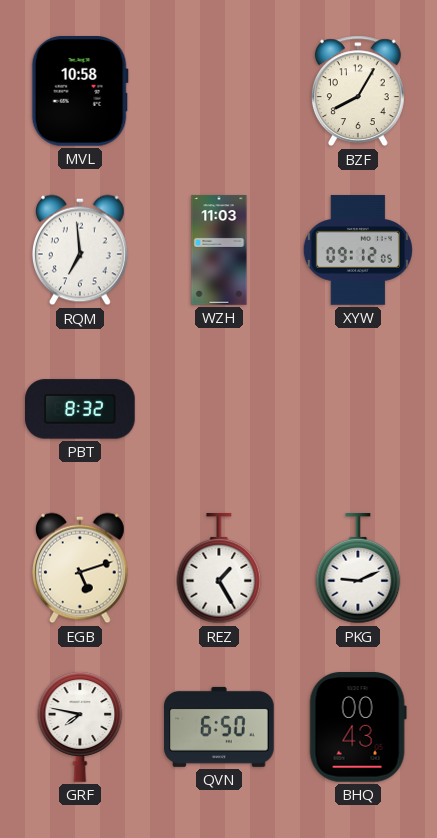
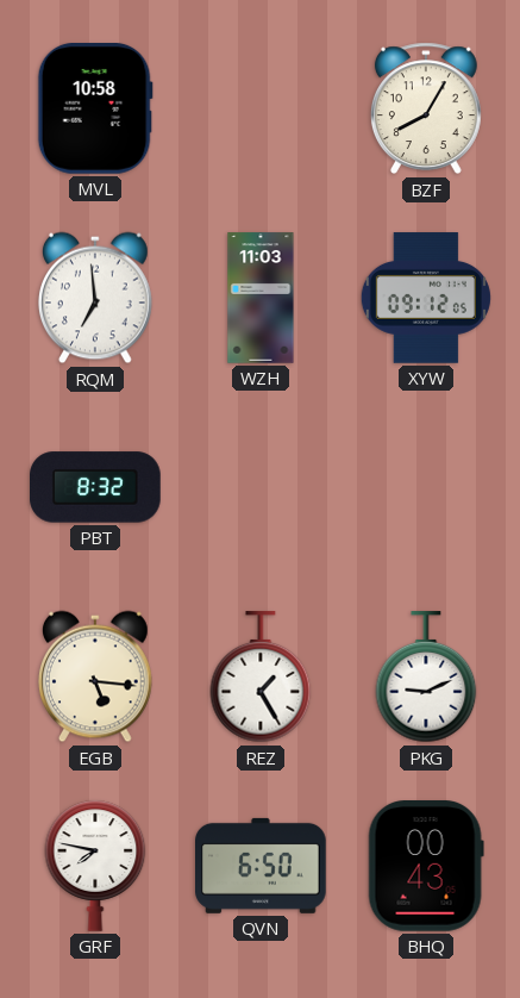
EGB: 5:12 -> 5:16
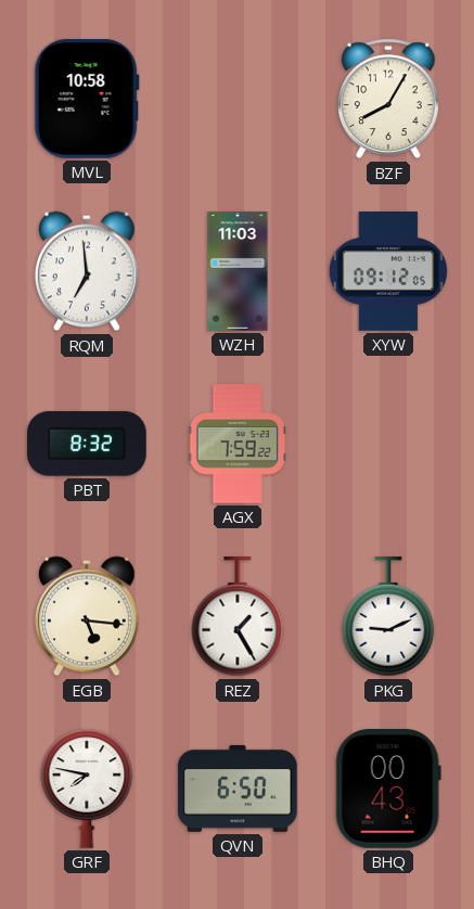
AGX: none -> 7:59
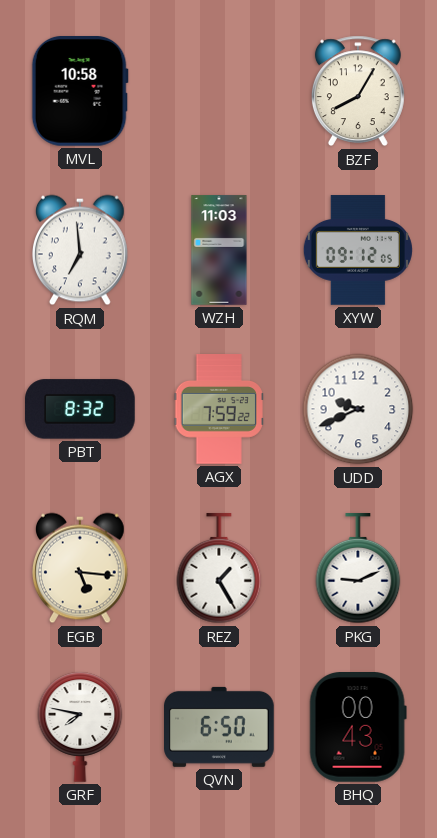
UDD: none -> 9:41
